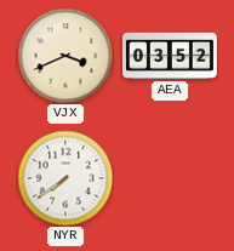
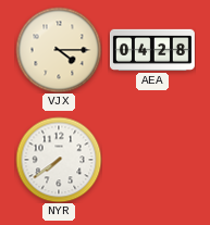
VJX: 3:41 -> 4:15
AEA: 03:52 -> 04:28
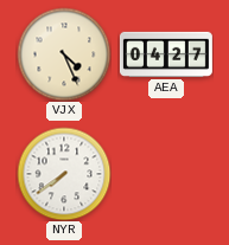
VJX: 4:15 -> 4:26
AEA: 04:28 -> 04:27
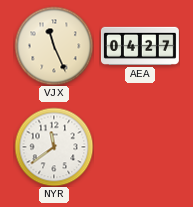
VJX: 4:26 -> 11:26
NYR: 7:39 -> 11:39
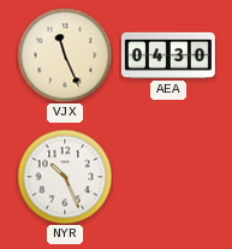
AEA: 04:27 -> 04:30
NYR: 11:39 -> 10:26
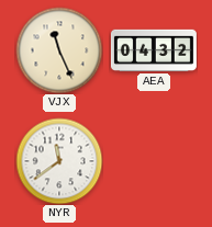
AEA: 04:30 -> 04:32
NYR: 10:26 -> 11:39
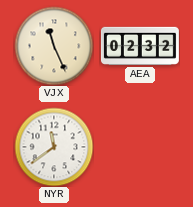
AEA: 04:32 -> 02:32
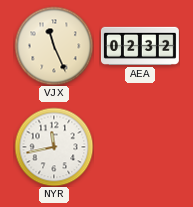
NYR: 11:39 -> 11:43
